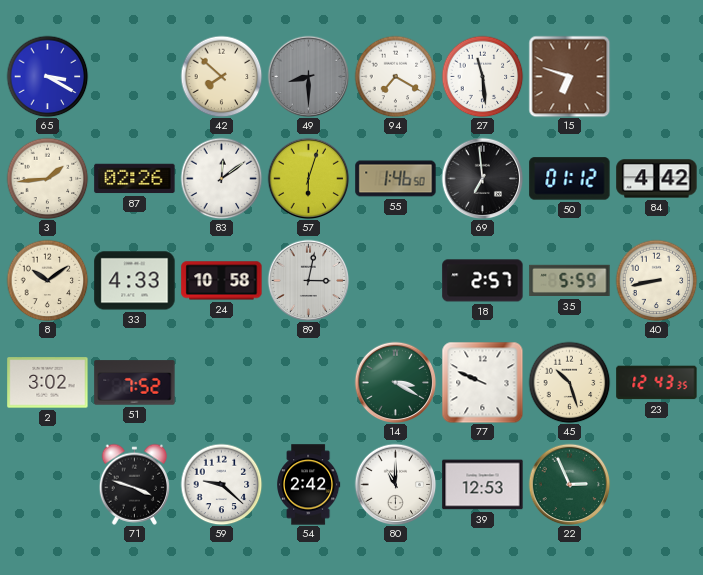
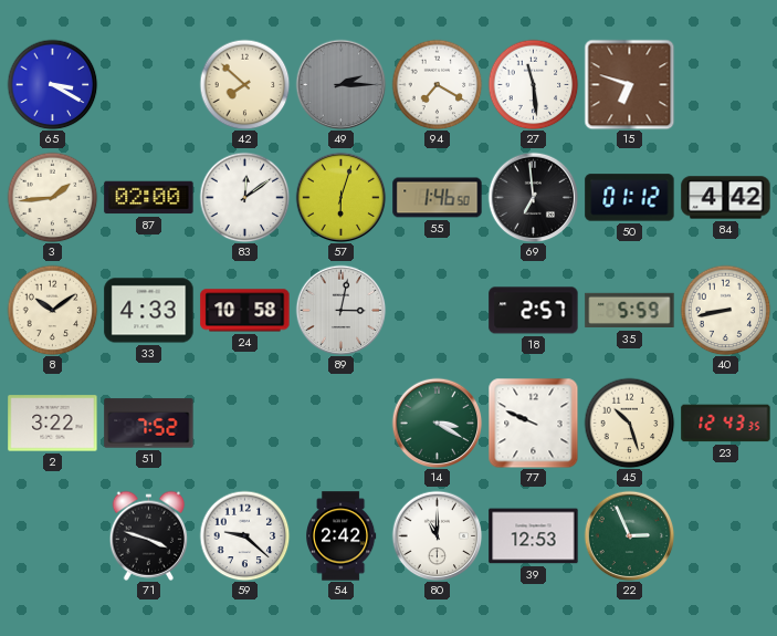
49: 8:30 -> 2:15
87: 02:26 -> 02:00
2: 3:02 -> 3:22
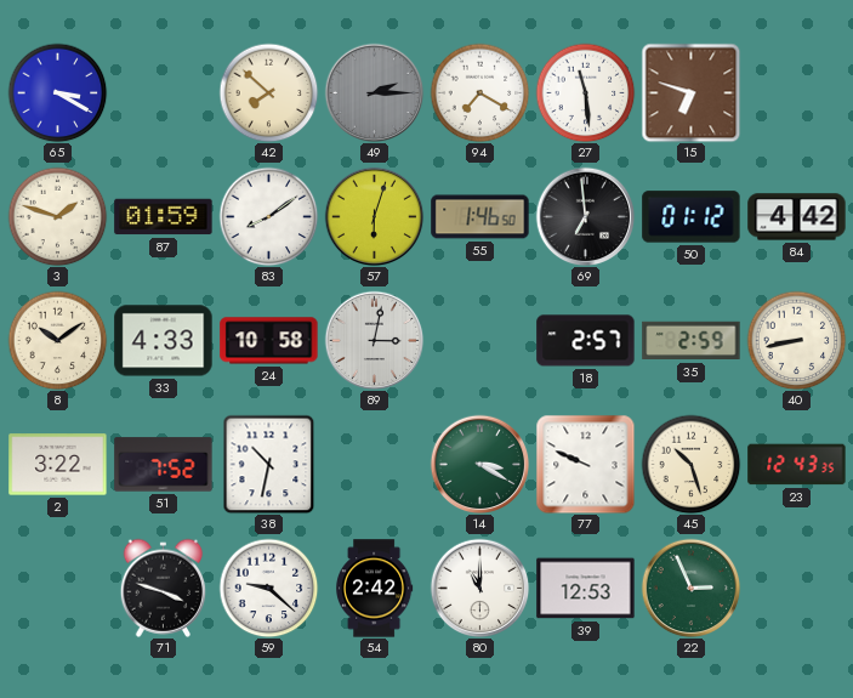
3: 1:44 -> 1:48
87: 02:00 -> 01:59
83: 12:09 -> 8:09
35: 5:59 -> 2:59
38: none -> 10:32
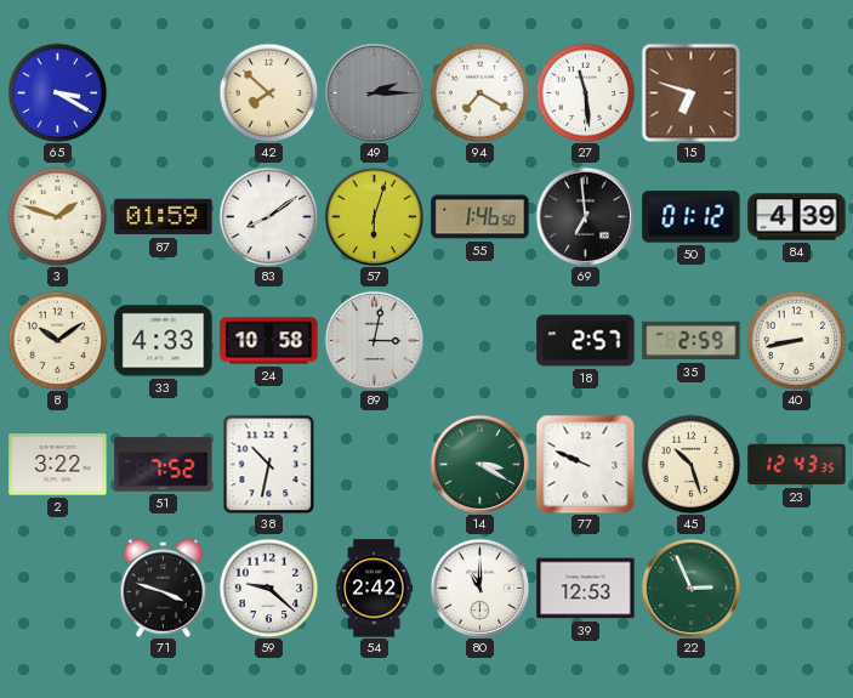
84: 4:42 -> 4:39
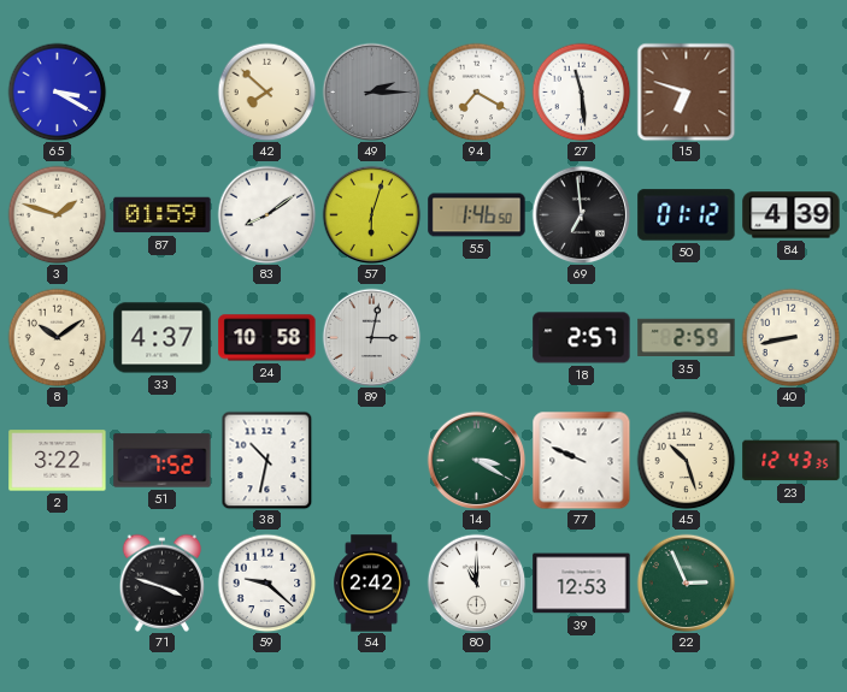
33: 4:33 -> 4:37
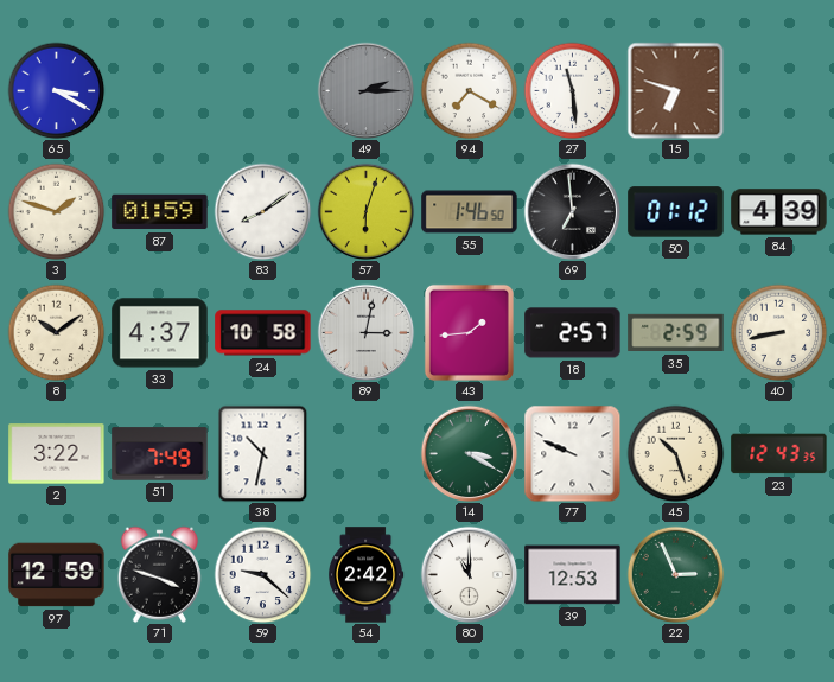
42: 7:52 -> none
43: none -> 1:44
51: 7:52 -> 7:49
97: none -> 12:59
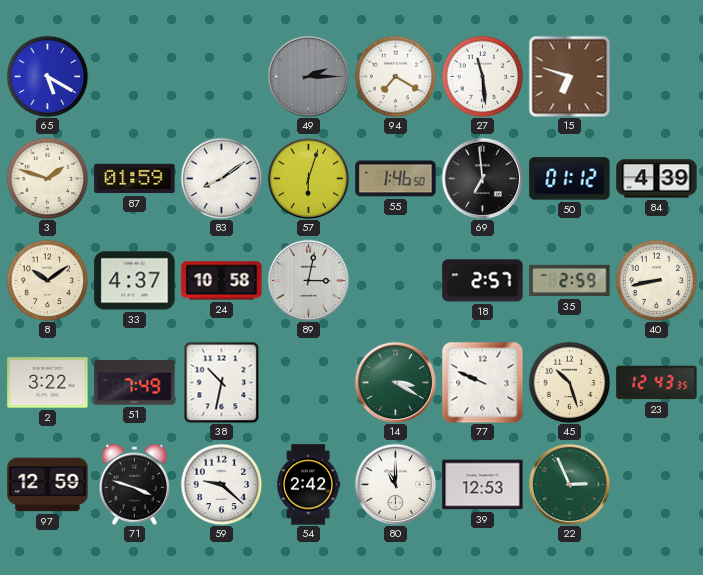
65: 3:20 -> 5:20
43: 1:44 -> none
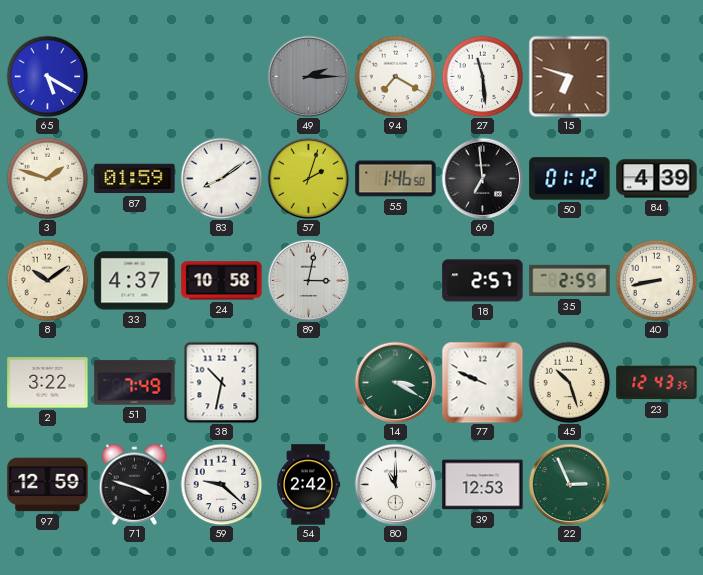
57: 6:03 -> 2:03
